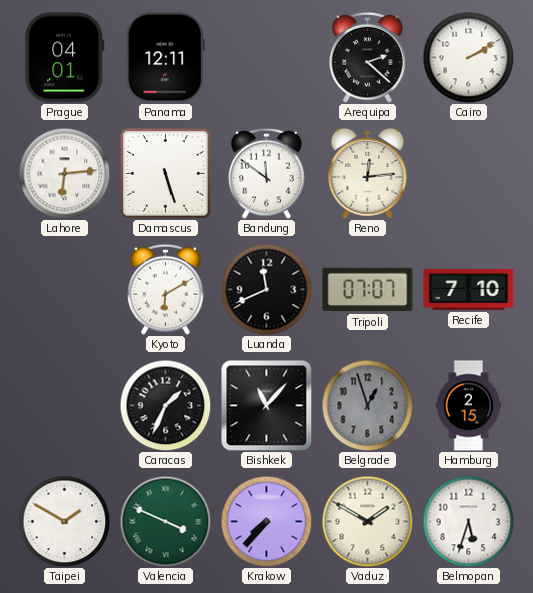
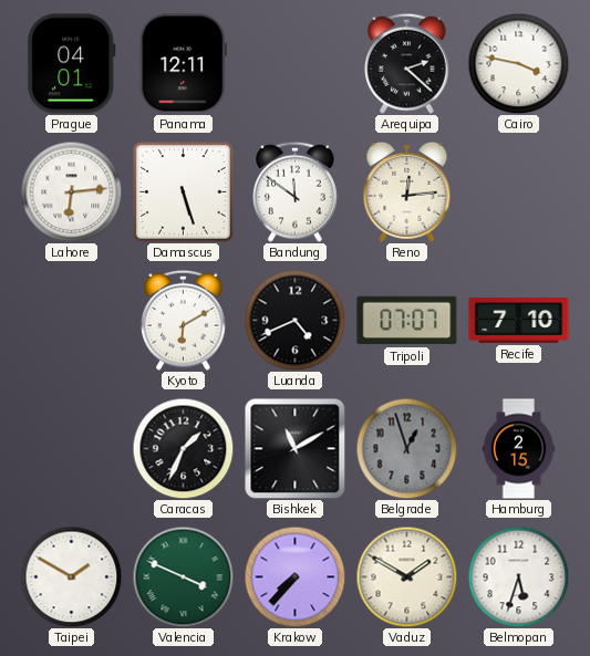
Cairo: 2:10 -> 3:47
Luanda: 11:41 -> 4:41
Bishkek: 11:07 -> 11:10
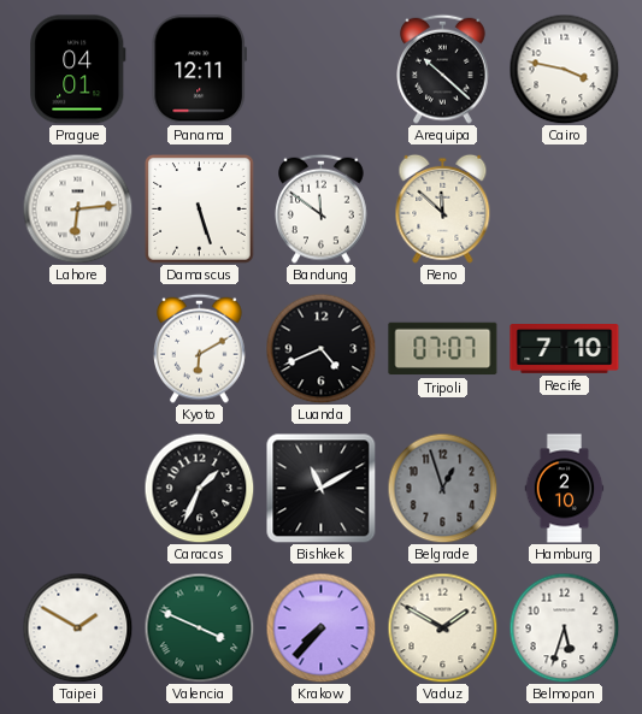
Arequipa: 2:22 -> 10:22
Reno: 12:14 -> 11:52
Hamburg: 2:15 -> 2:10
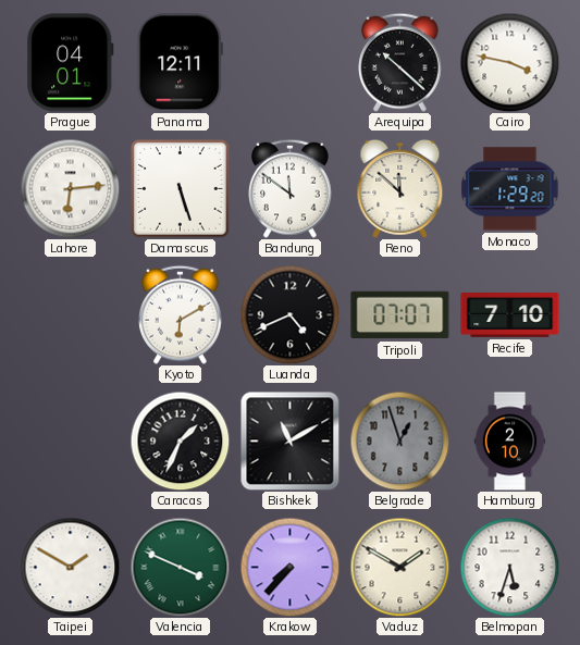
Monaco: none -> 1:29
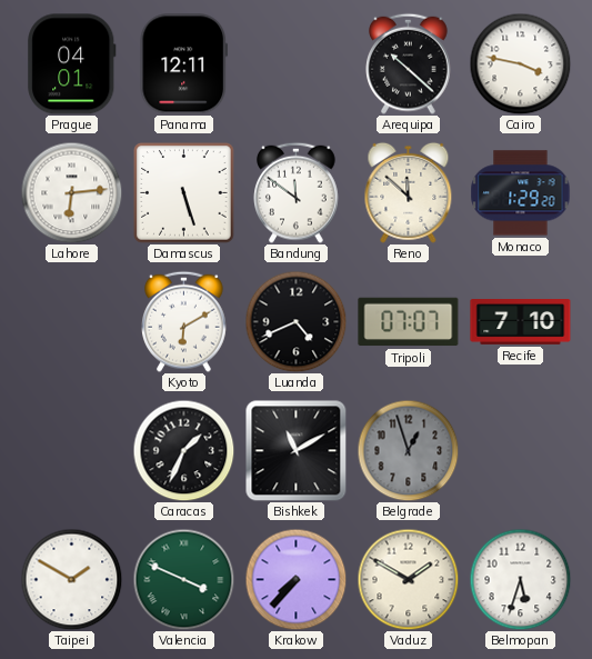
Hamburg: 2:10 -> none
